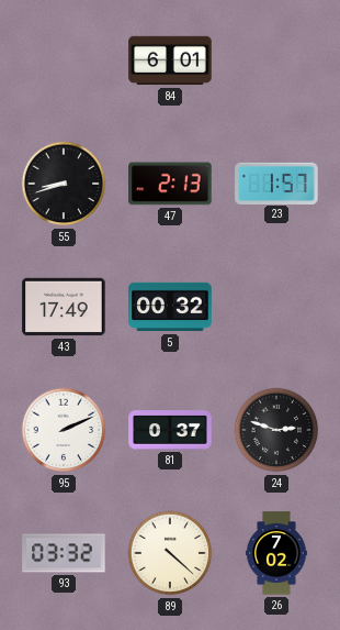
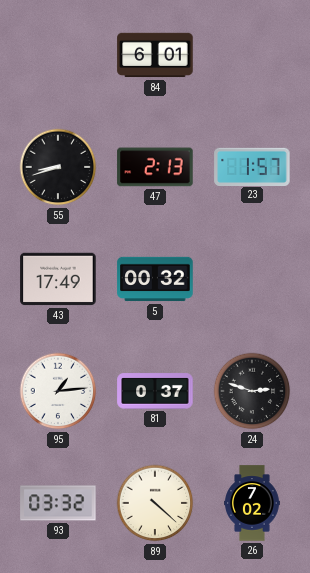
95: 2:11 -> 1:14
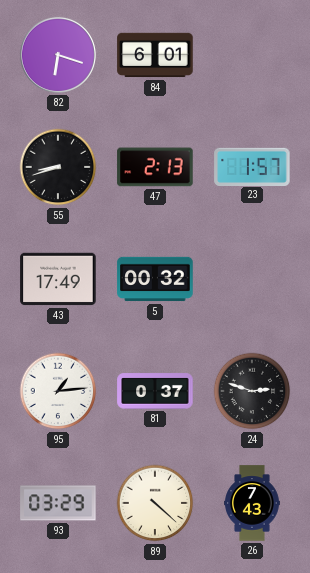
82: none -> 6:18
93: 03:32 -> 03:29
26: 7:02 -> 7:43
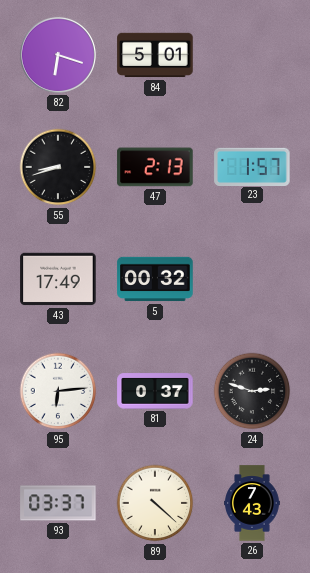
84: 6:01 -> 5:01
95: 1:14 -> 6:14
93: 03:29 -> 03:37
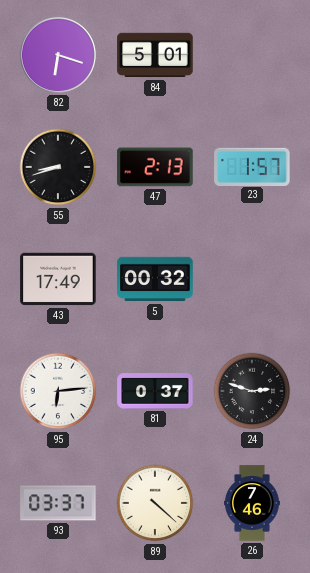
26: 7:43 -> 7:46
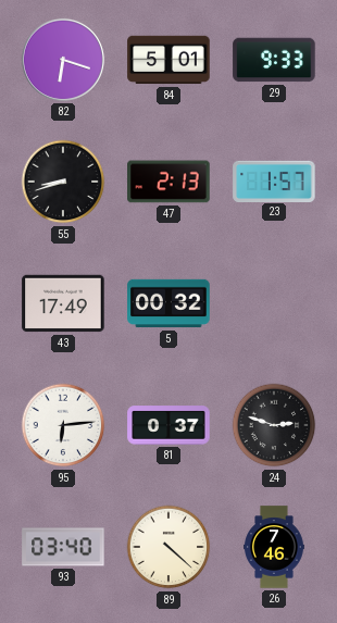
29: none -> 9:33
93: 03:37 -> 03:40
